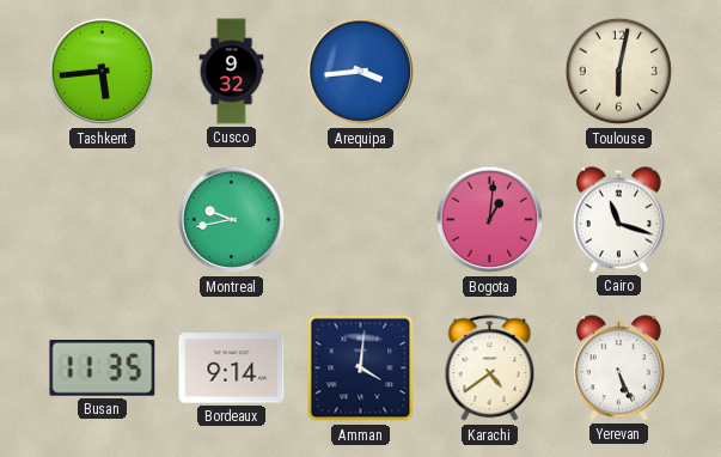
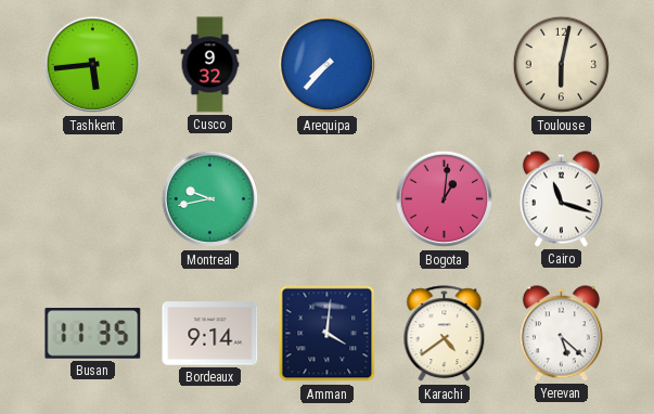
Arequipa: 3:44 -> 7:37
Yerevan: 5:26 -> 5:22
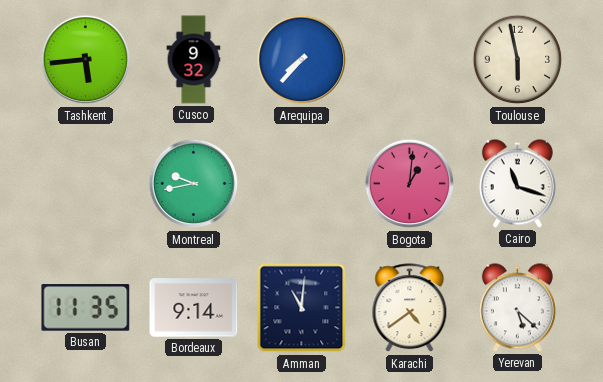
Toulouse: 6:02 -> 5:58
Amman: 4:01 -> 11:01
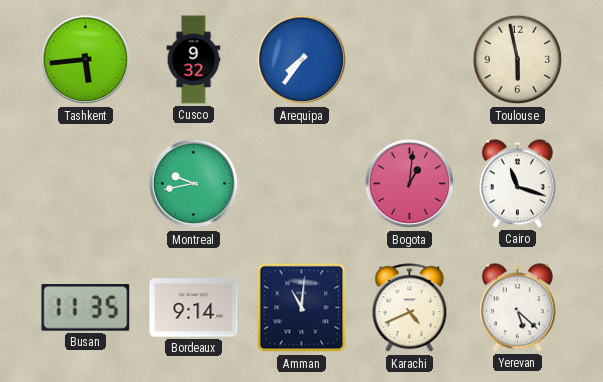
Arequipa: 7:37 -> 7:36
Karachi: 4:39 -> 4:41
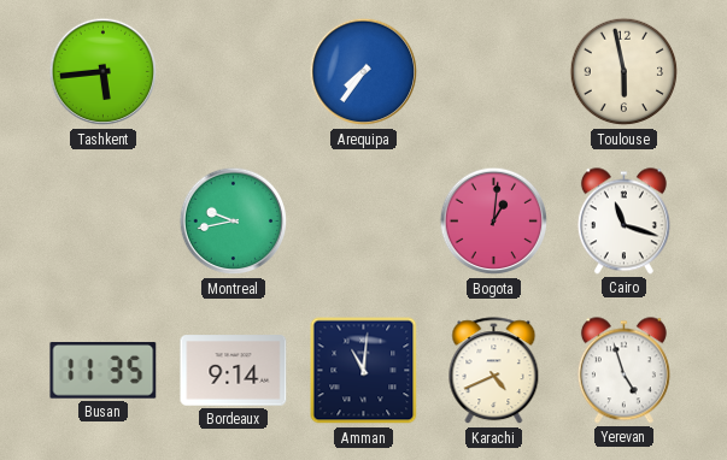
Cusco: 9:32 -> none
Yerevan: 5:22 -> 4:57
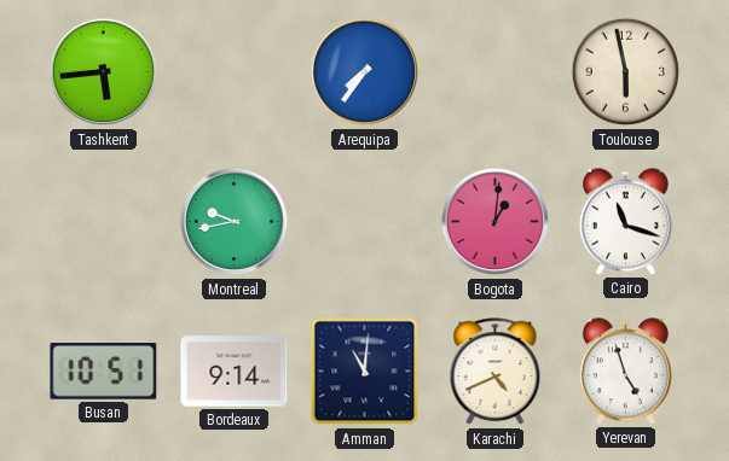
Busan: 11:35 -> 10:51
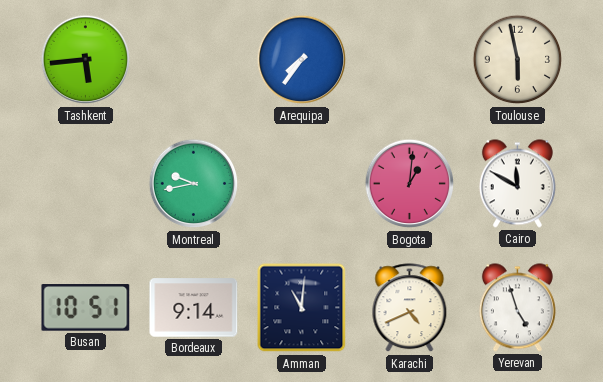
Cairo: 11:18 -> 11:50
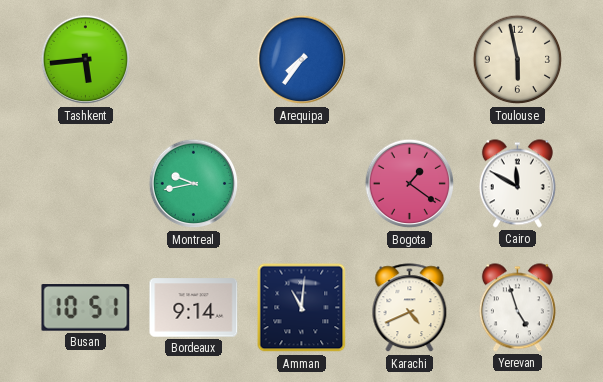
Bogota: 1:01 -> 1:21
